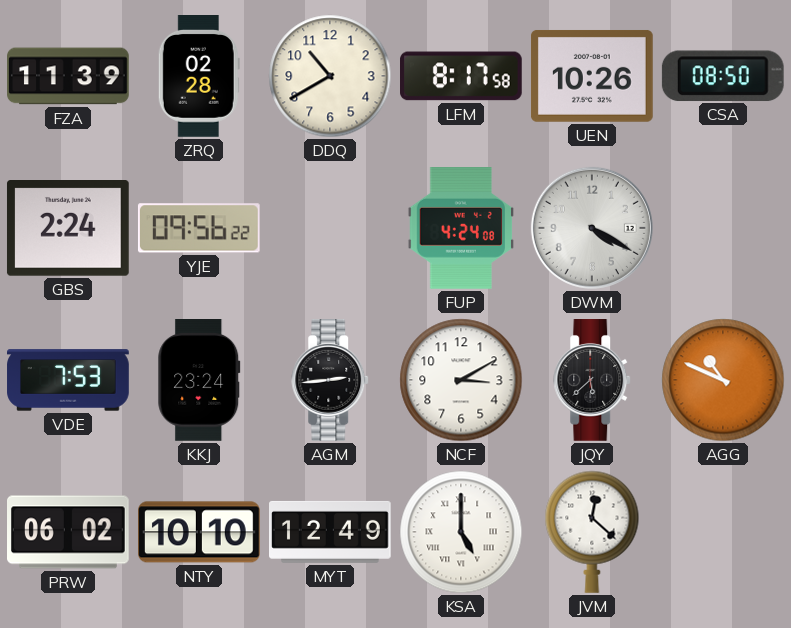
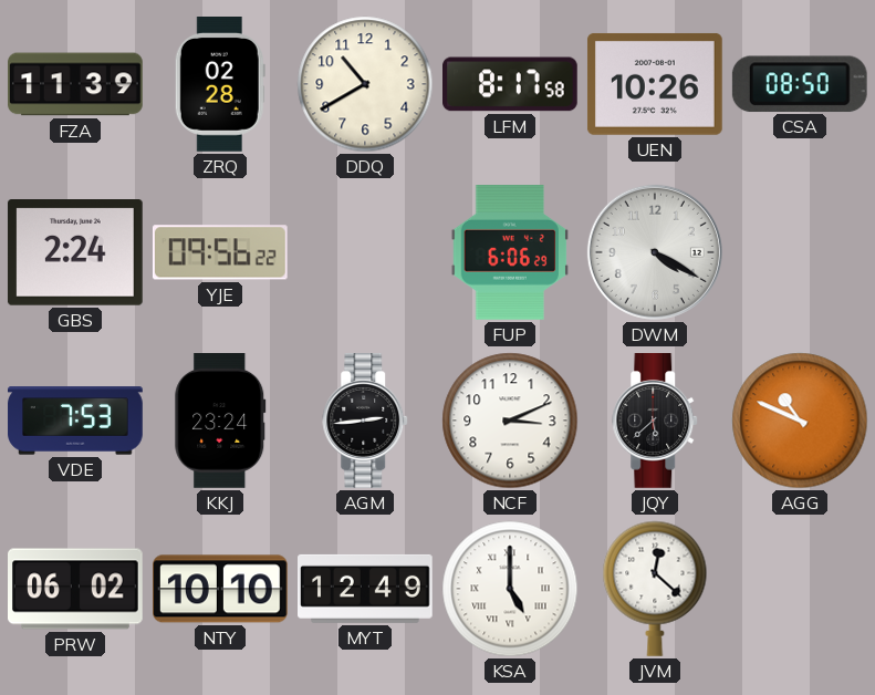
FUP: 4:24 -> 6:06
NCF: 3:10 -> 3:11
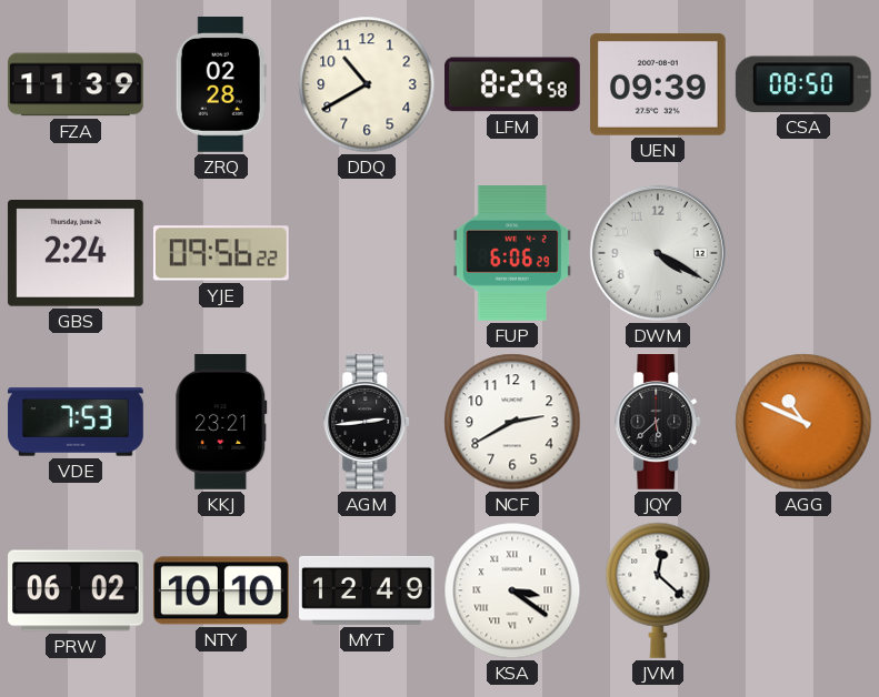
LFM: 8:17 -> 8:29
UEN: 10:26 -> 09:39
KKJ: 23:24 -> 23:21
NCF: 3:11 -> 2:40
KSA: 5:00 -> 3:21
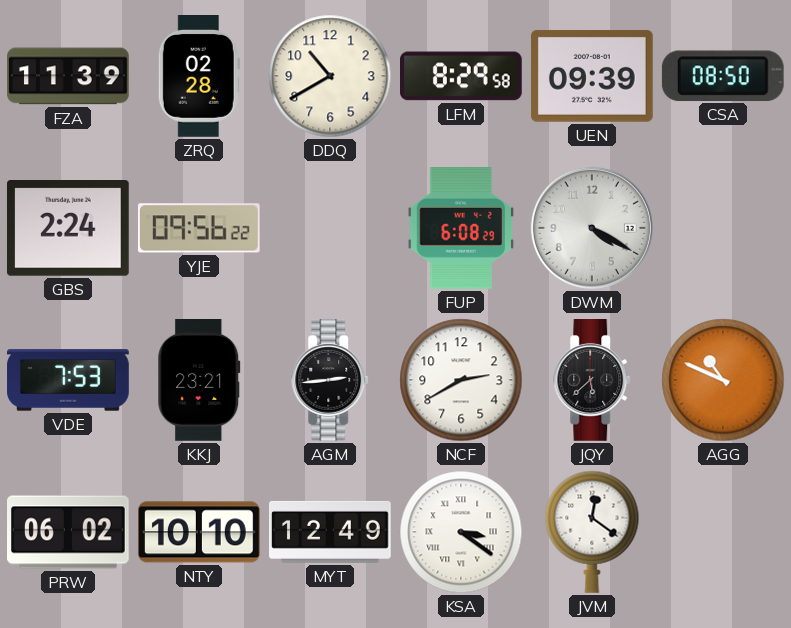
FUP: 6:06 -> 6:08
JVM: 12:22 -> 12:21
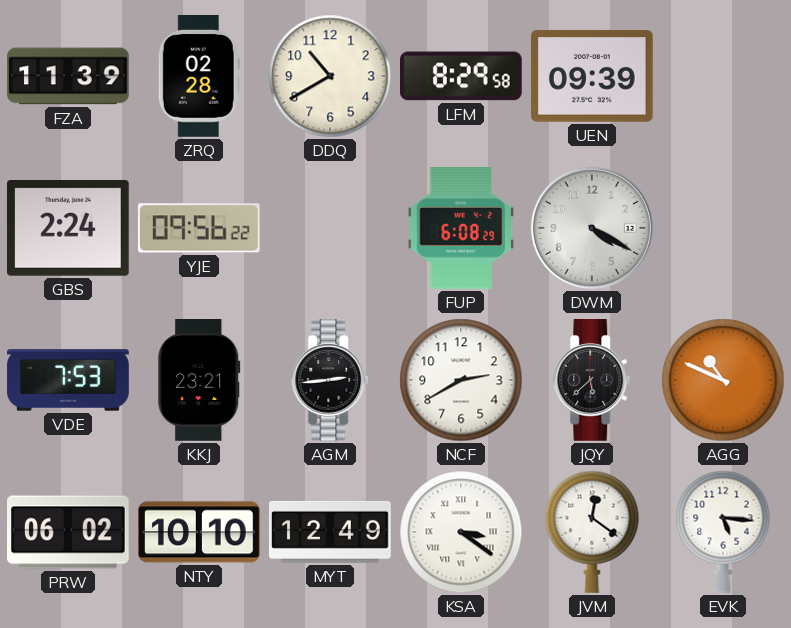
CSA: 08:50 -> none
EVK: none -> 5:16
